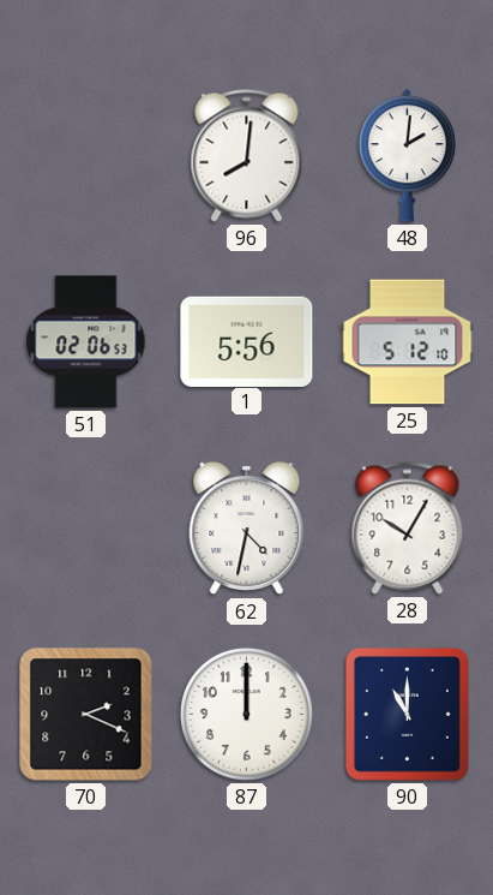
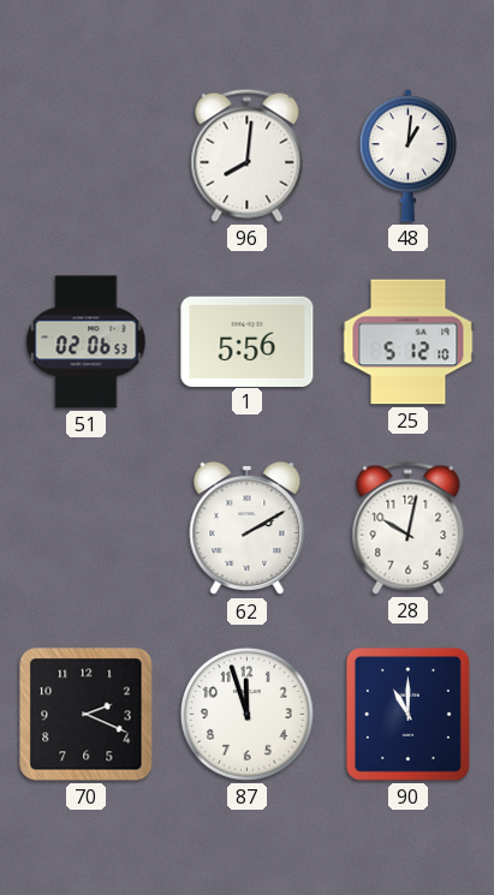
48: 2:01 -> 1:01
62: 4:32 -> 2:10
28: 10:05 -> 10:02
87: 12:00 -> 11:57
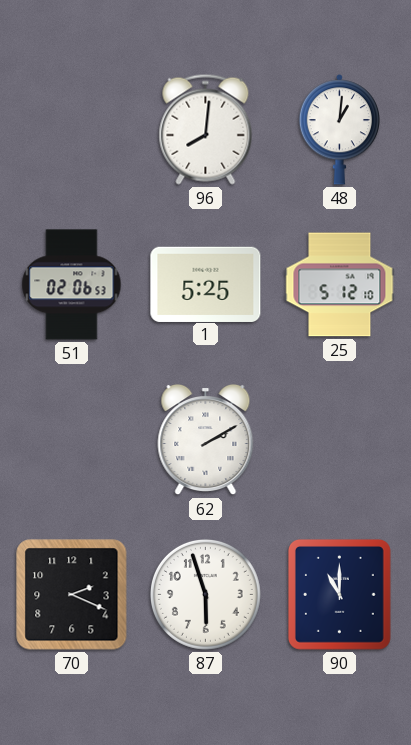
1: 5:56 -> 5:25
28: 10:02 -> none
87: 11:57 -> 5:57
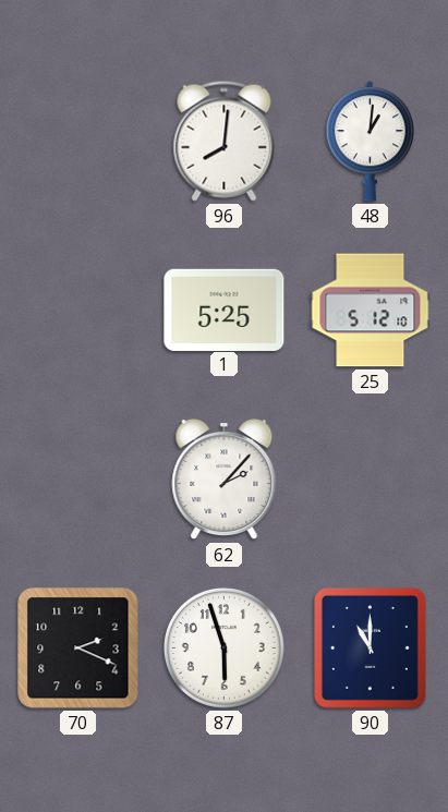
51: 02:06 -> none
62: 2:10 -> 2:07
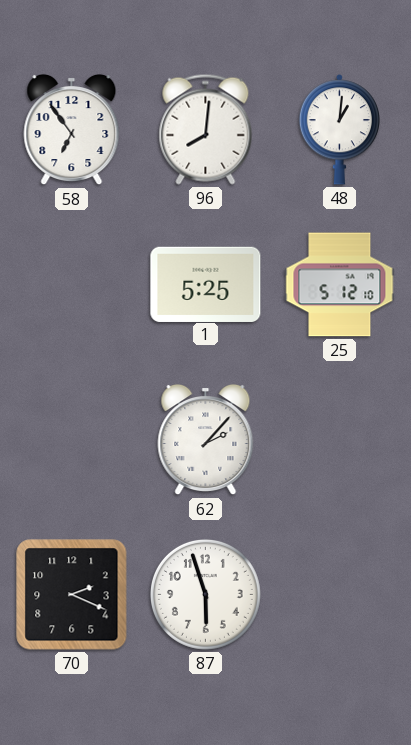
58: none -> 6:54
90: 11:00 -> none
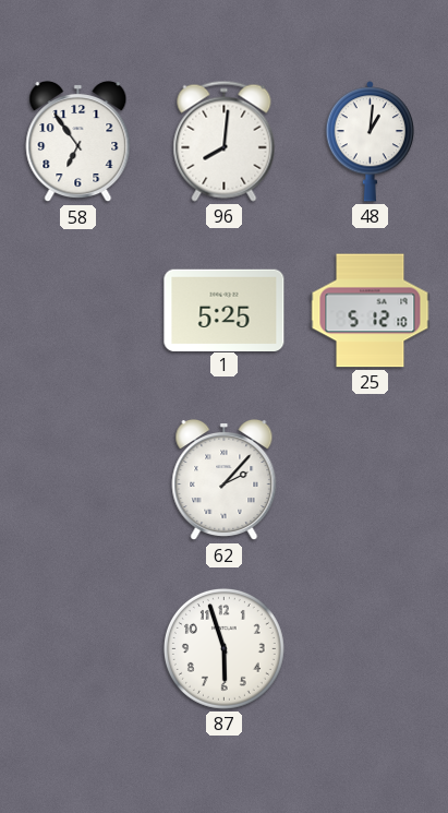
70: 2:19 -> none
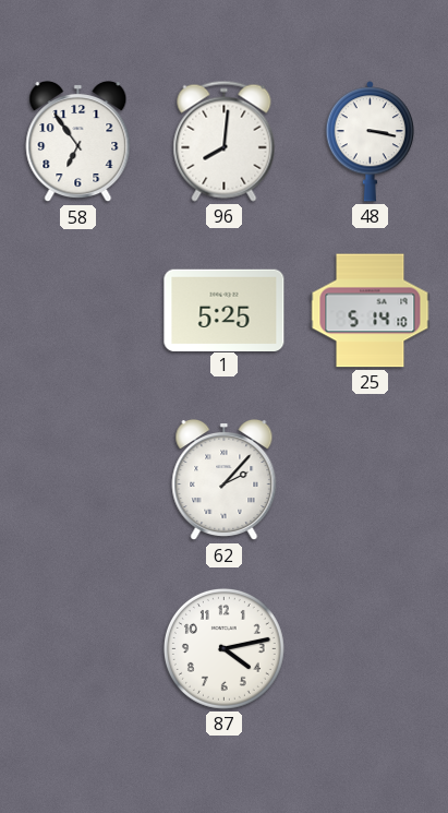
48: 1:01 -> 3:17
25: 5:12 -> 5:14
87: 5:57 -> 4:13
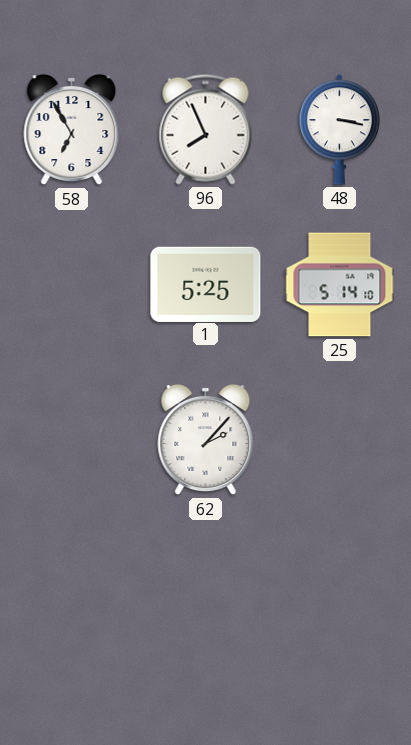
58: 6:54 -> 6:55
96: 8:01 -> 7:56
87: 4:13 -> none
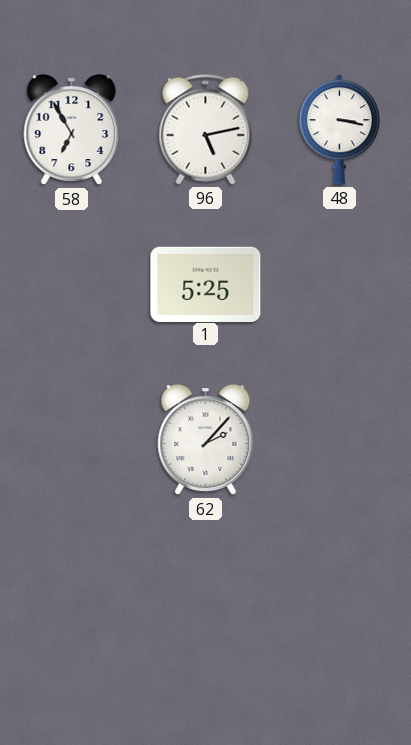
96: 7:56 -> 5:13
25: 5:14 -> none
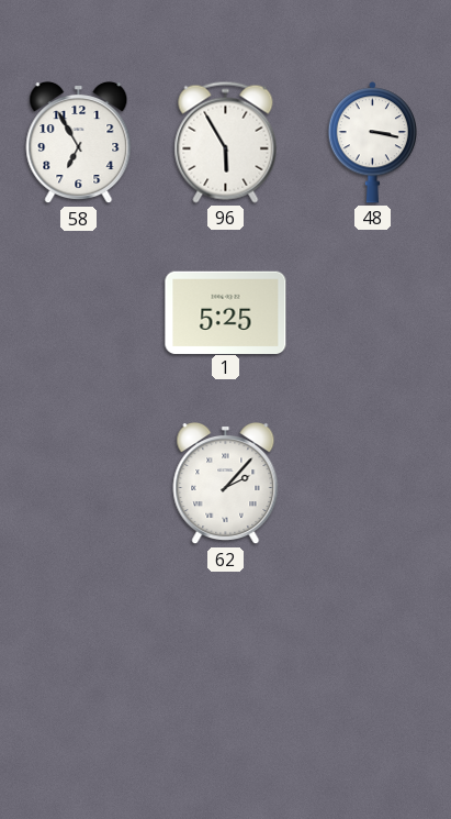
96: 5:13 -> 5:55
